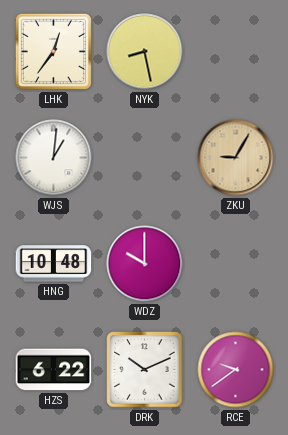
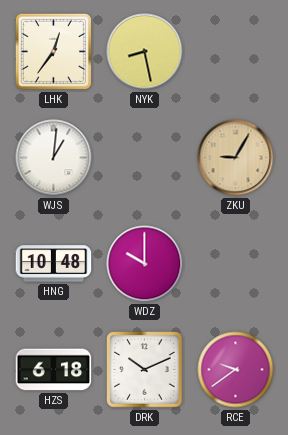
HZS: 6:22 -> 6:18
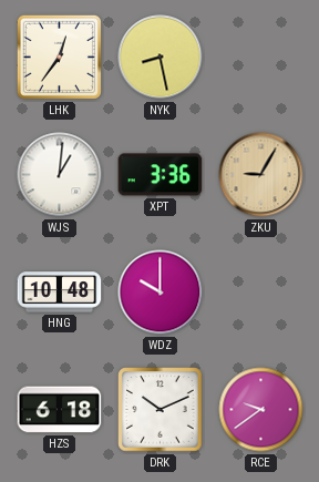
XPT: none -> 3:36
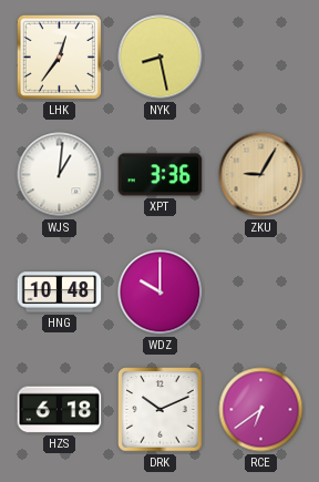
RCE: 9:39 -> 6:39
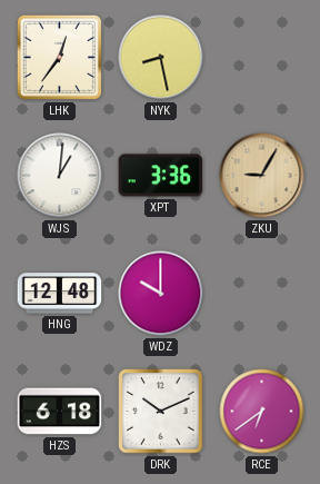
HNG: 10:48 -> 12:48
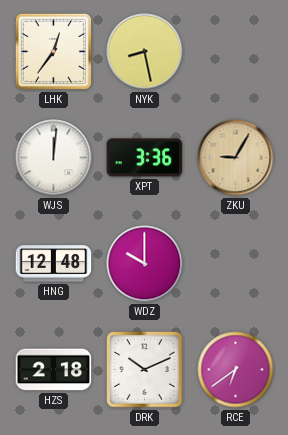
WJS: 1:01 -> 12:01
HZS: 6:18 -> 2:18
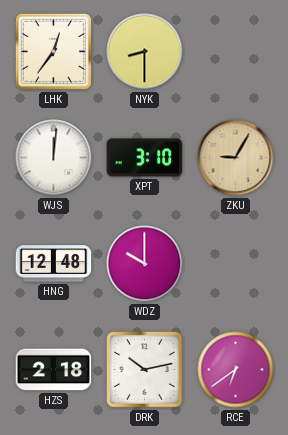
NYK: 8:28 -> 8:30
XPT: 3:36 -> 3:10
DRK: 10:11 -> 10:13
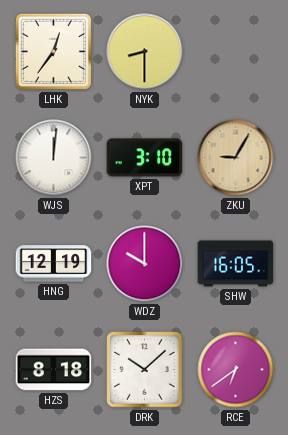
HNG: 12:48 -> 12:19
SHW: none -> 16:05
HZS: 2:18 -> 8:18
DRK: 10:13 -> 10:08
